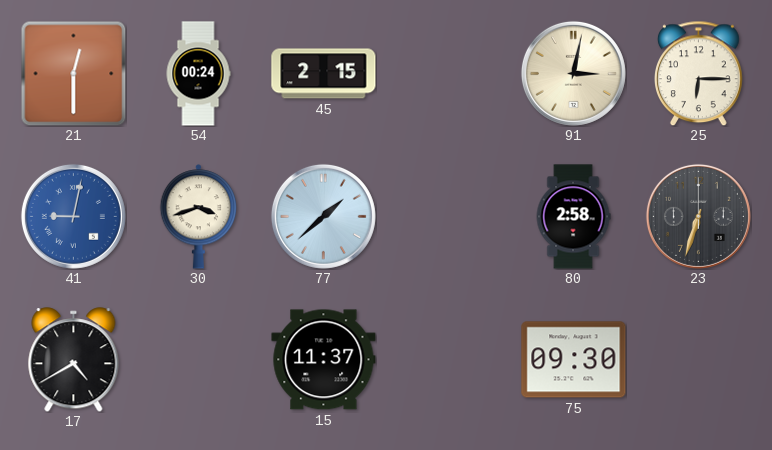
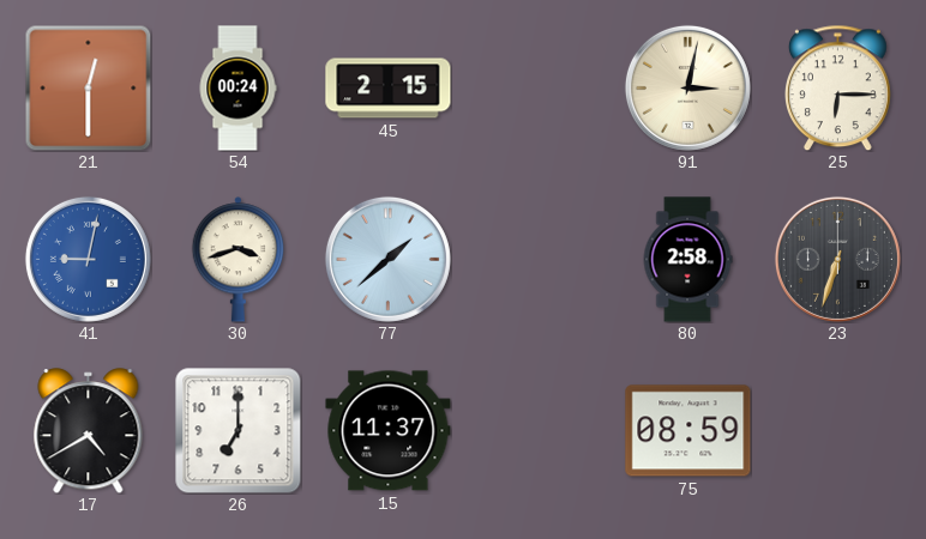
26: none -> 7:00
75: 09:30 -> 08:59
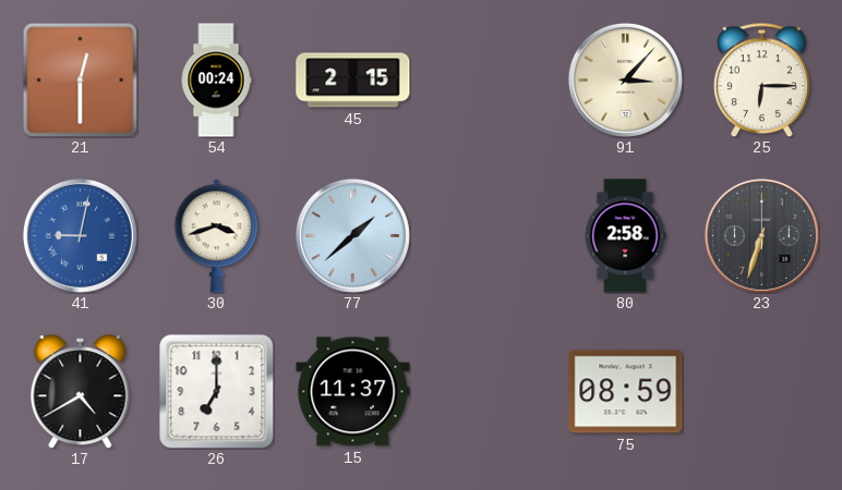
91: 3:02 -> 3:07
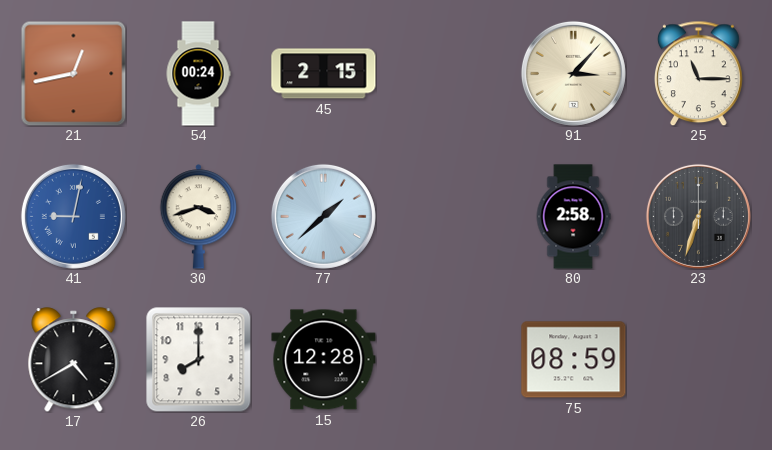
21: 12:30 -> 12:43
25: 6:15 -> 11:15
26: 7:00 -> 8:00
15: 11:37 -> 12:28
